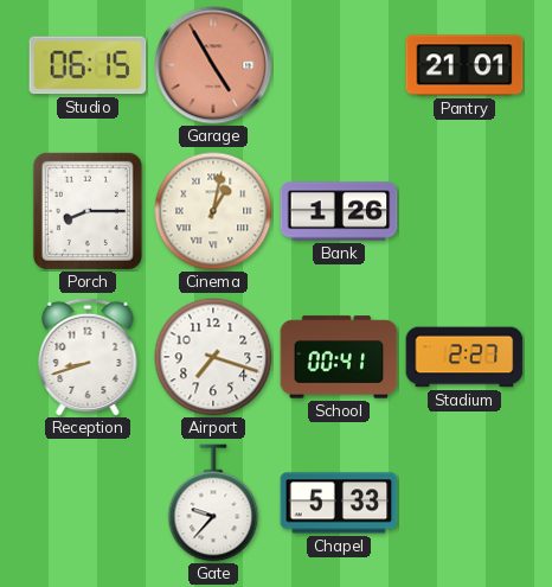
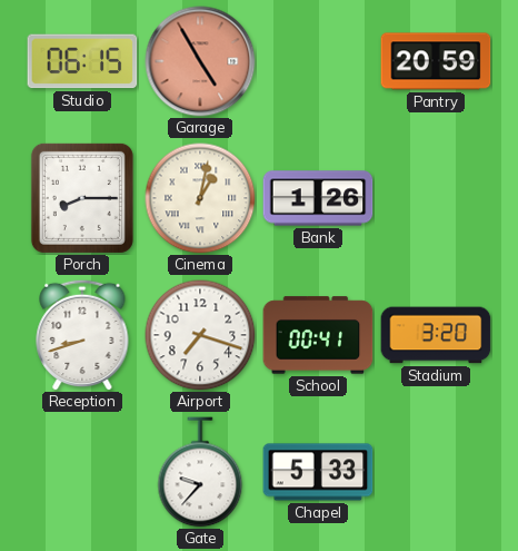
Pantry: 21:01 -> 20:59
Stadium: 2:27 -> 3:20
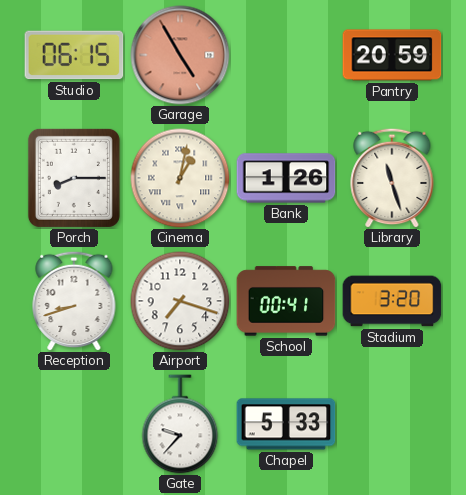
Library: none -> 11:27
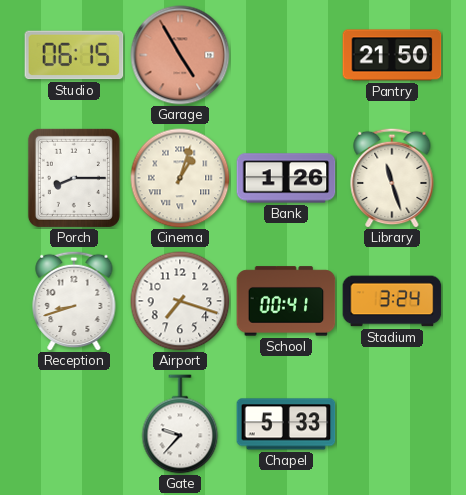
Pantry: 20:59 -> 21:50
Cinema: 1:02 -> 1:03
Stadium: 3:20 -> 3:24
